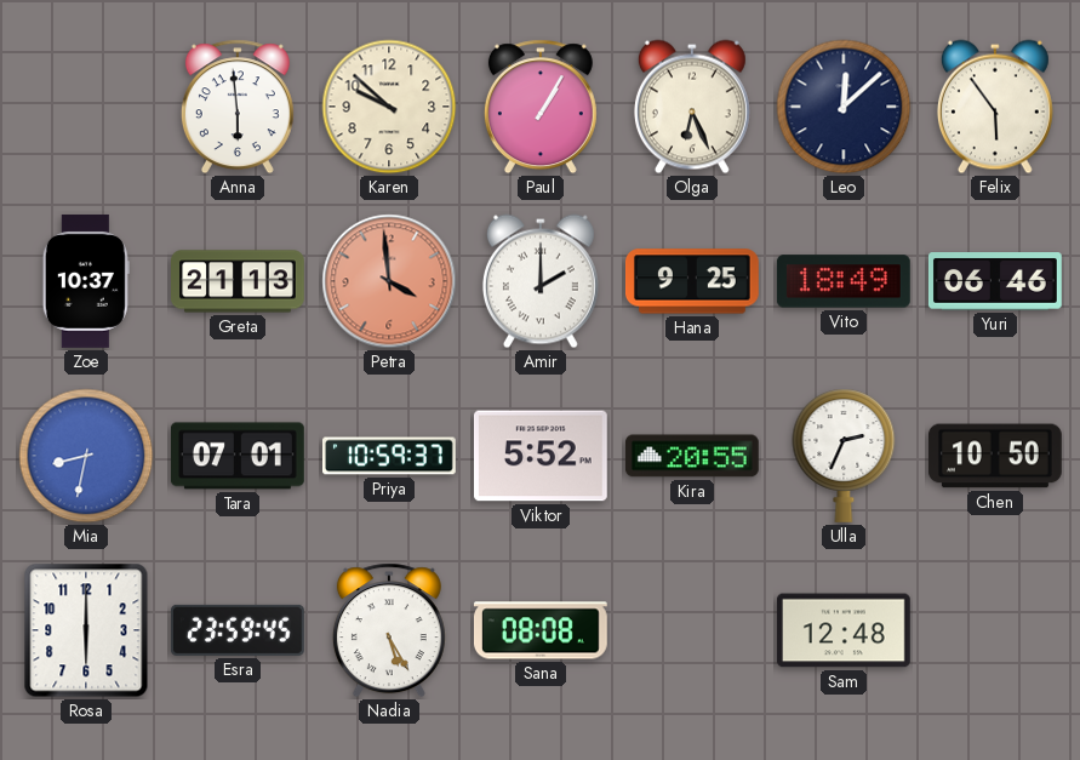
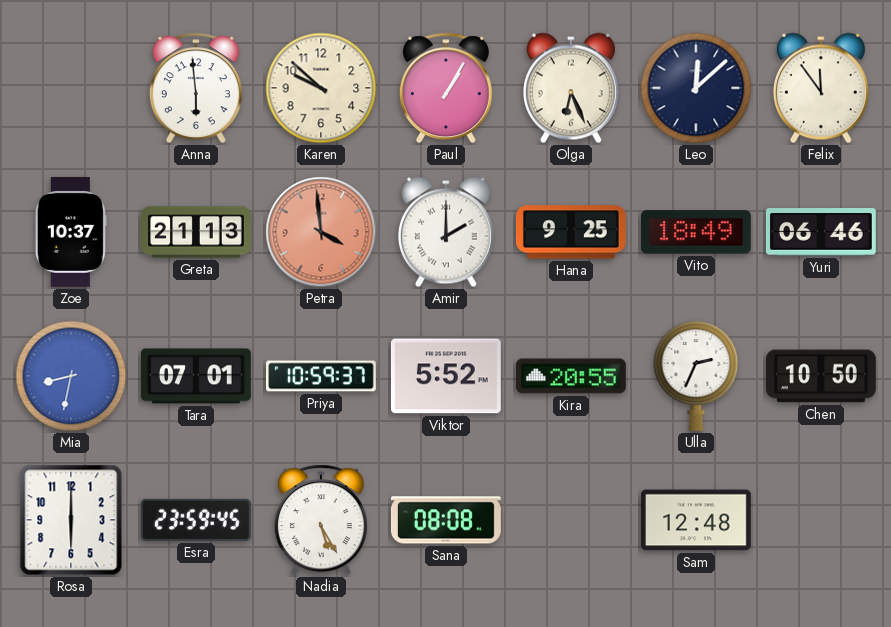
Felix: 5:54 -> 11:54
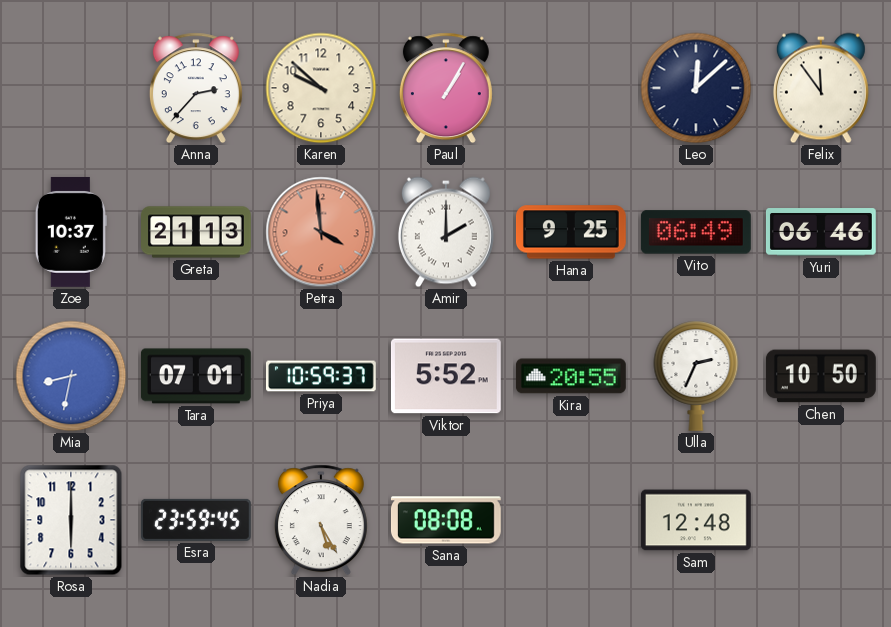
Anna: 5:59 -> 2:37
Olga: 6:26 -> none
Vito: 18:49 -> 06:49
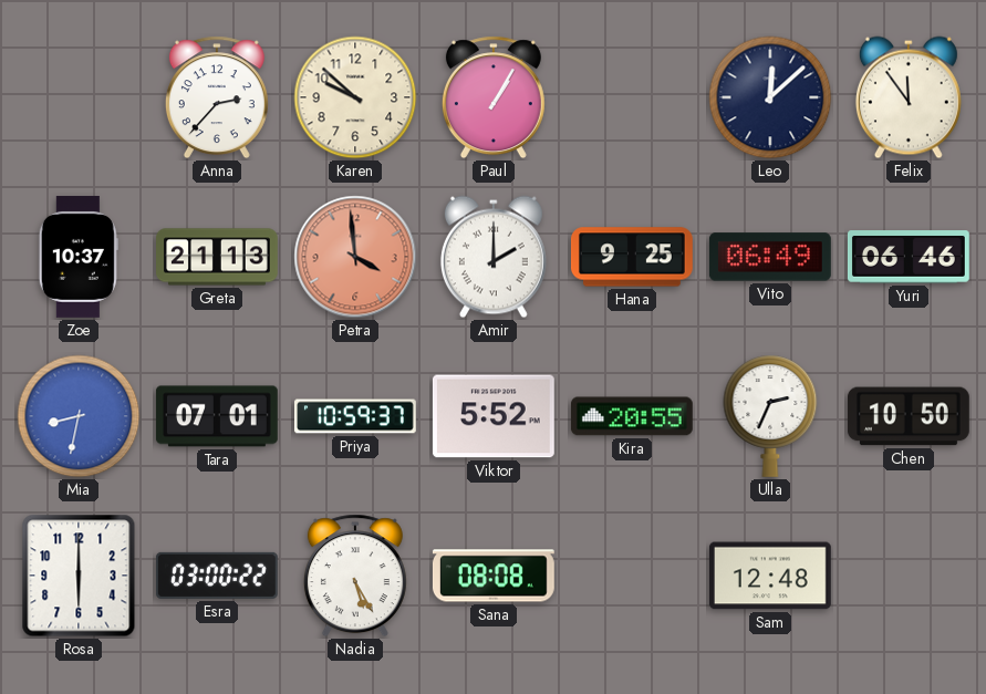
Esra: 23:59 -> 03:00
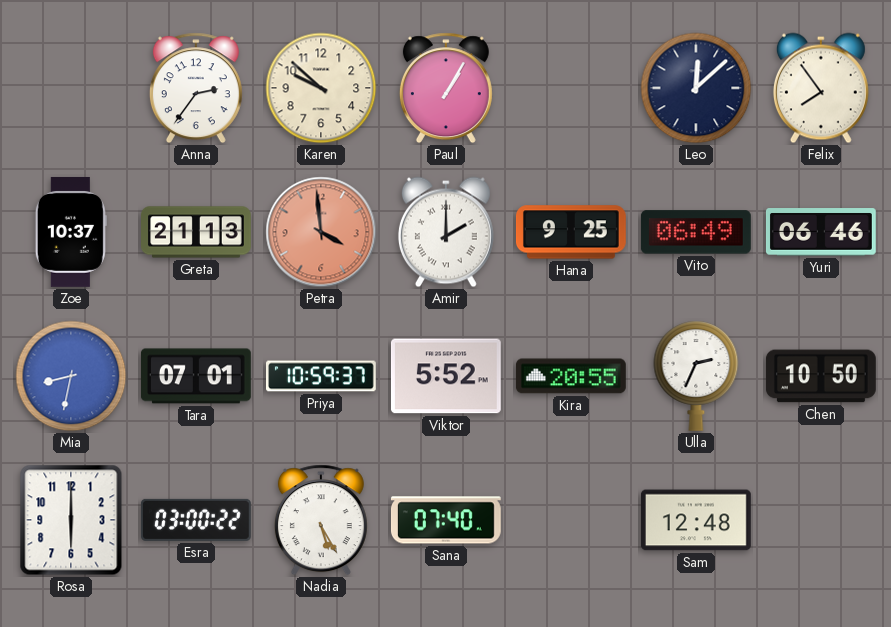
Anna: 2:37 -> 2:36
Felix: 11:54 -> 7:54
Sana: 08:08 -> 07:40
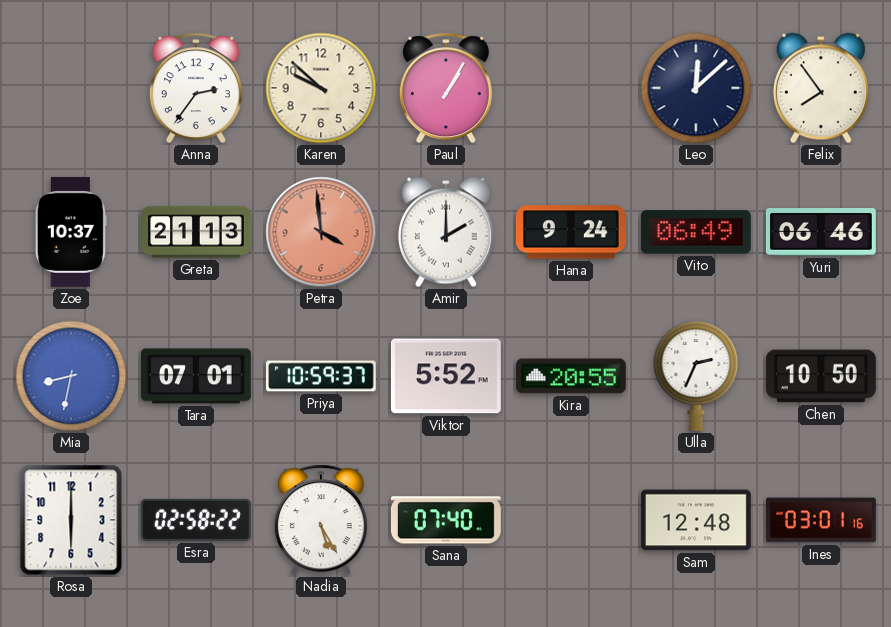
Hana: 9:25 -> 9:24
Esra: 03:00 -> 02:58
Ines: none -> 03:01
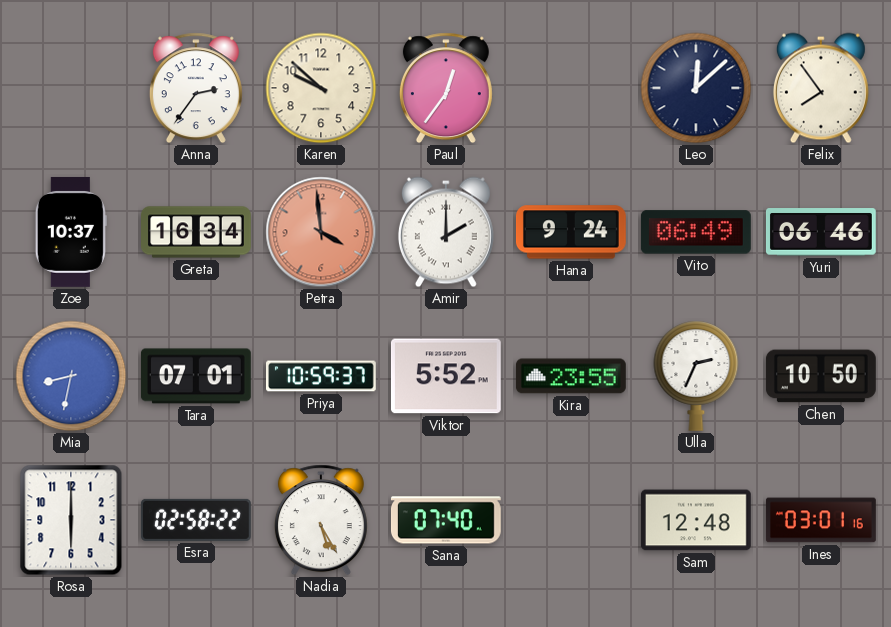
Paul: 1:05 -> 12:36
Greta: 21:13 -> 16:34
Kira: 20:55 -> 23:55
